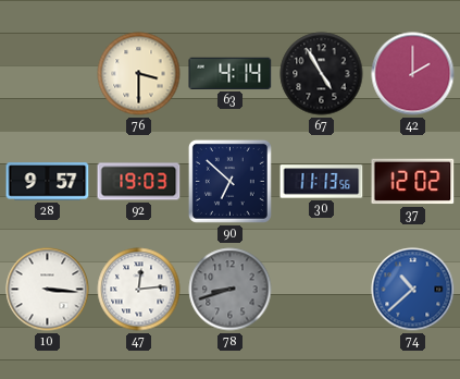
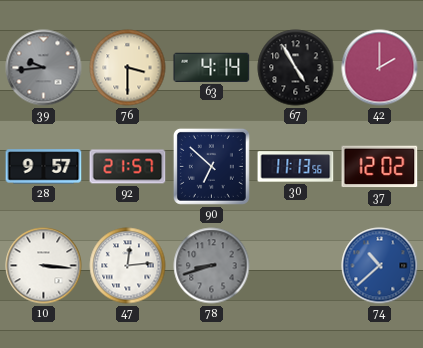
39: none -> 9:44
92: 19:03 -> 21:57
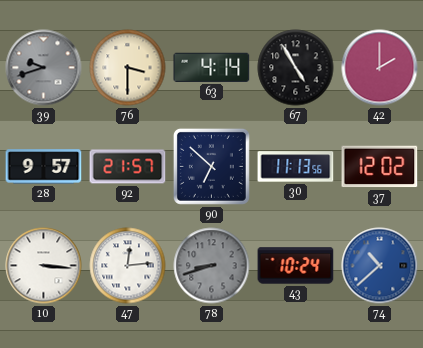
39: 9:44 -> 9:42
43: none -> 10:24
